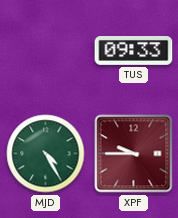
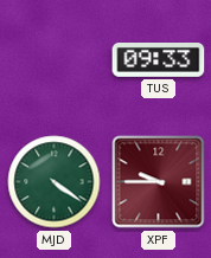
MJD: 4:25 -> 4:21
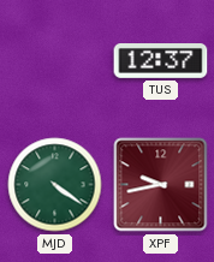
TUS: 09:33 -> 12:37
XPF: 9:45 -> 9:43
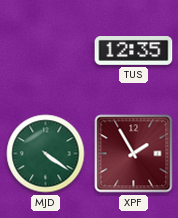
TUS: 12:37 -> 12:35
XPF: 9:43 -> 1:55
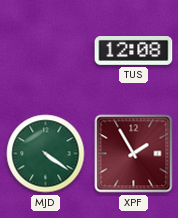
TUS: 12:35 -> 12:08
